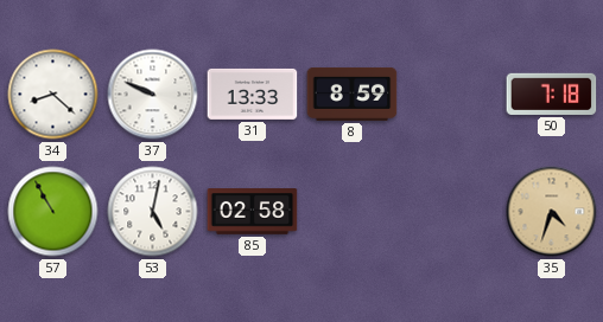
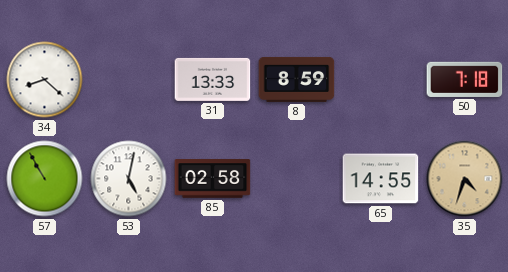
37: 9:49 -> none
65: none -> 14:55
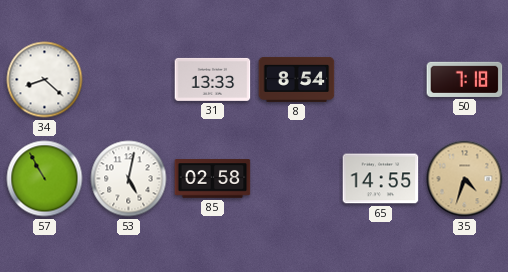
8: 8:59 -> 8:54
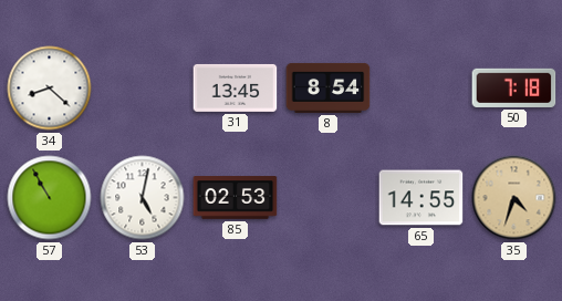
31: 13:33 -> 13:45
85: 02:58 -> 02:53
